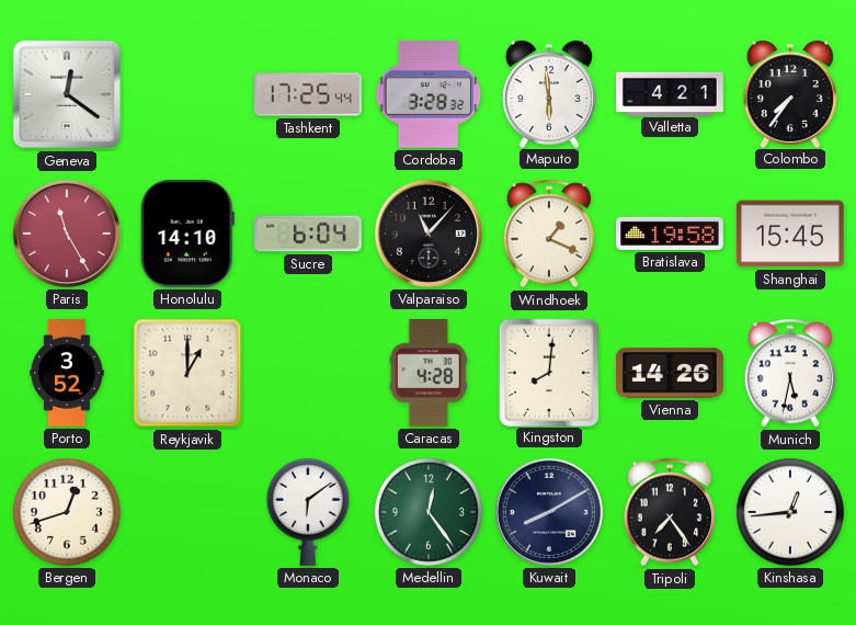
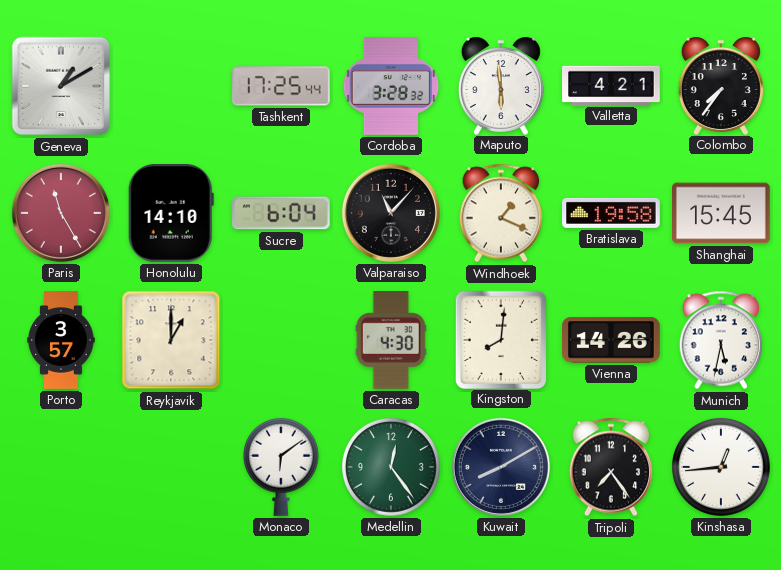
Geneva: 12:21 -> 1:10
Porto: 3:52 -> 3:57
Caracas: 4:28 -> 4:30
Bergen: 12:42 -> none
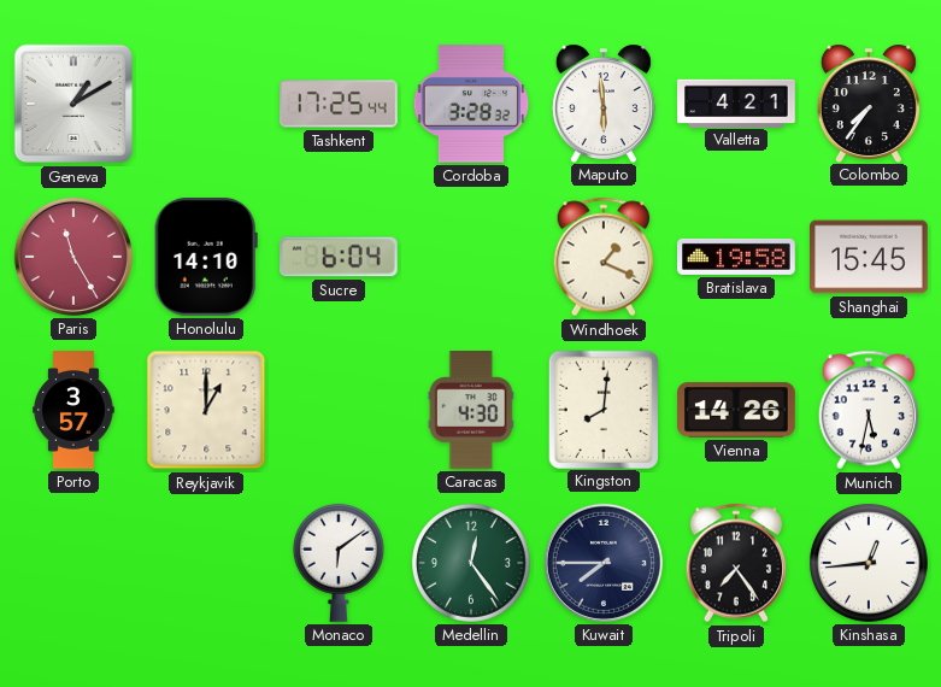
Valparaiso: 11:07 -> none
Kuwait: 8:10 -> 7:45
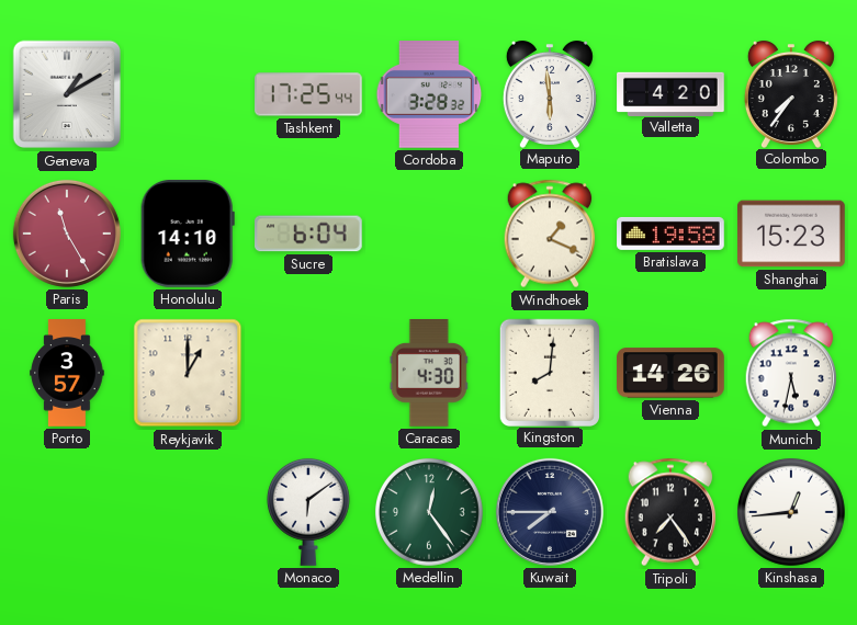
Valletta: 4:21 -> 4:20
Shanghai: 15:45 -> 15:23
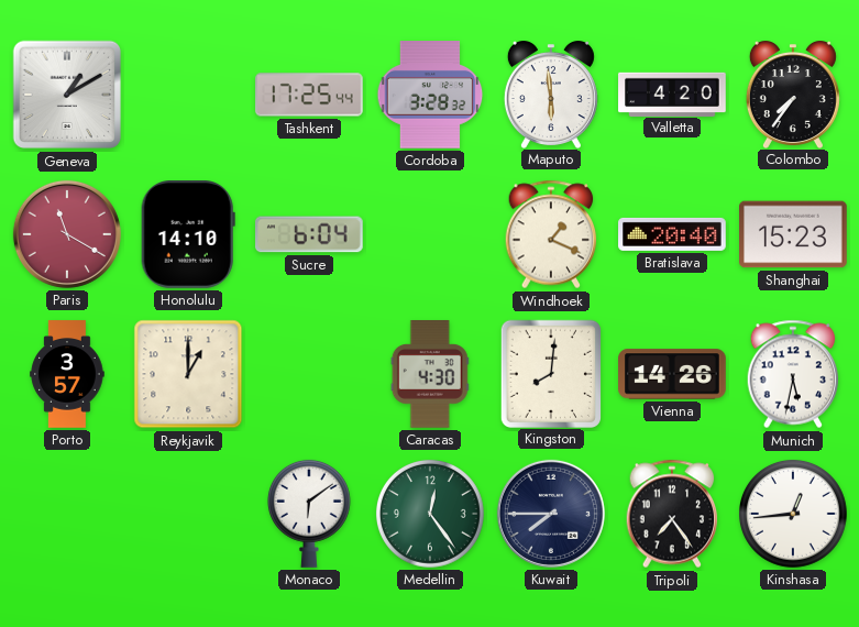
Paris: 11:25 -> 11:20
Bratislava: 19:58 -> 20:40
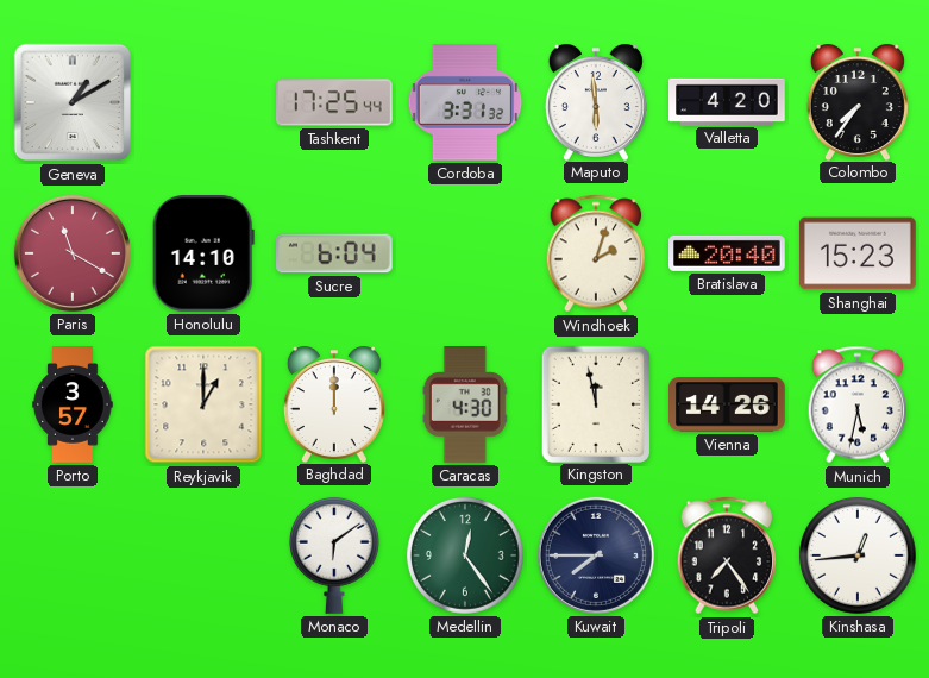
Cordoba: 3:28 -> 3:31
Windhoek: 1:19 -> 2:03
Baghdad: none -> 12:00
Kingston: 8:01 -> 11:58
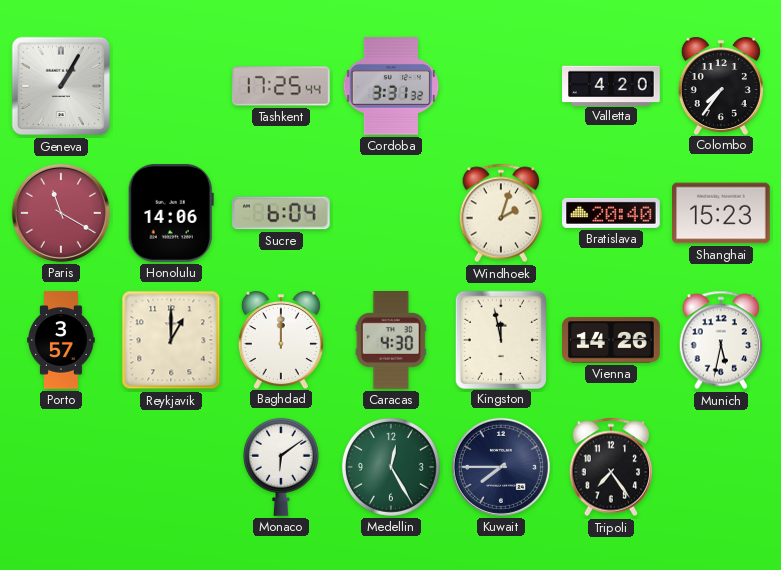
Geneva: 1:10 -> 1:05
Maputo: 5:59 -> none
Honolulu: 14:10 -> 14:06
Medellin: 12:24 -> 12:25
Kinshasa: 12:44 -> none
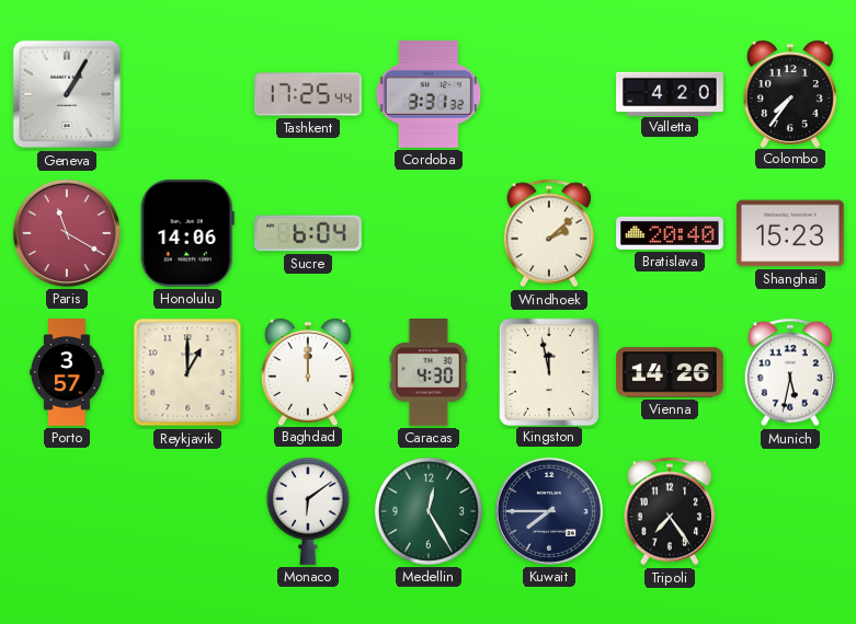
Windhoek: 2:03 -> 2:08
